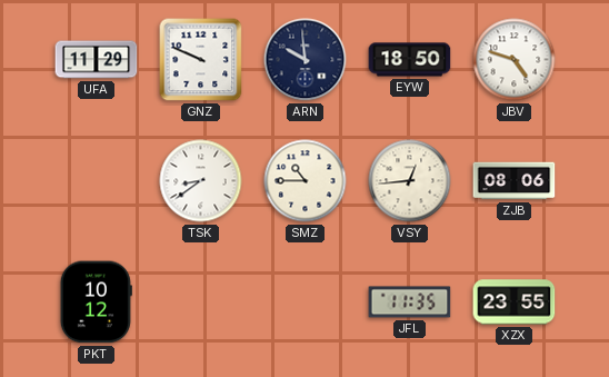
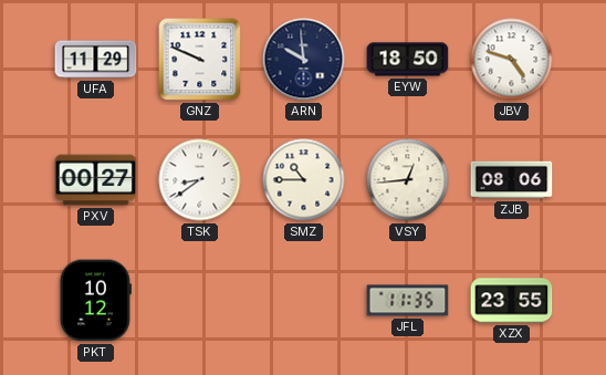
PXV: none -> 00:27
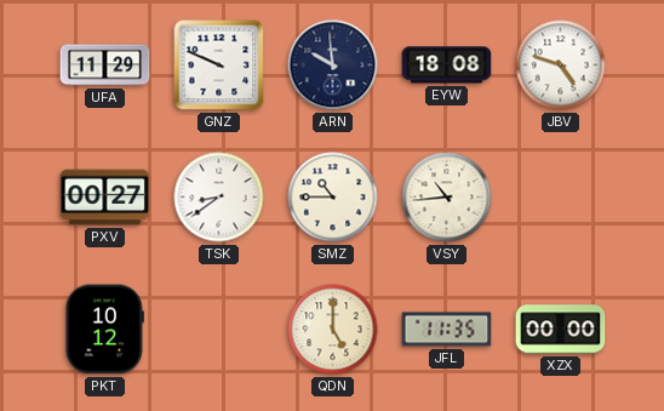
EYW: 18:50 -> 18:08
VSY: 12:44 -> 10:44
ZJB: 08:06 -> none
QDN: none -> 5:00
XZX: 23:55 -> 00:00
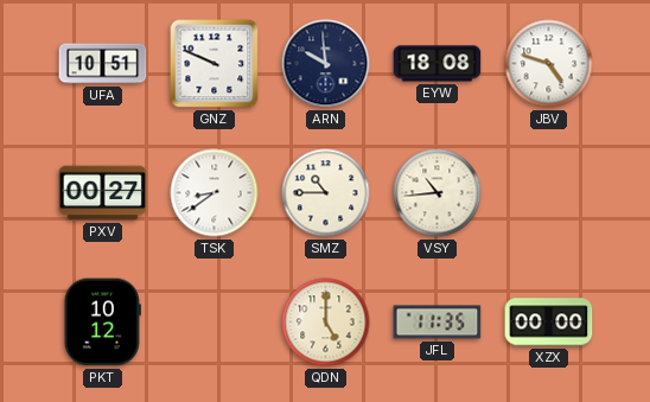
UFA: 11:29 -> 10:51
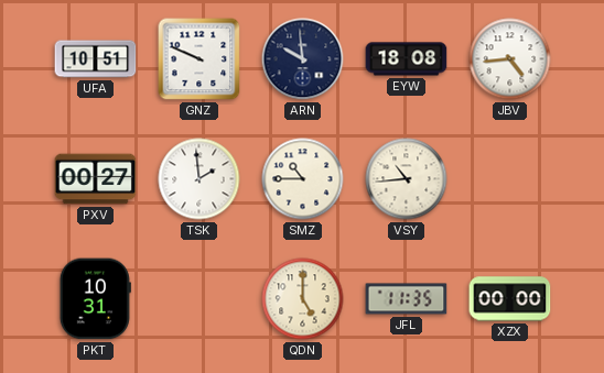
JBV: 4:48 -> 4:44
TSK: 8:39 -> 1:59
PKT: 10:12 -> 10:31
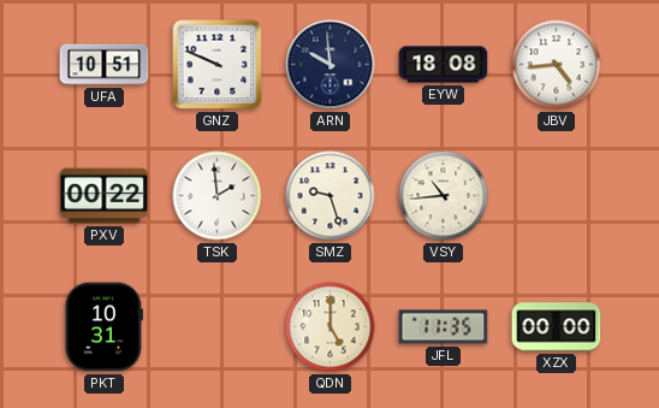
PXV: 00:27 -> 00:22
SMZ: 10:45 -> 9:27
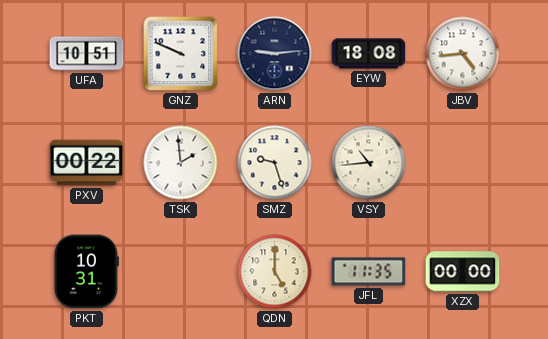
ARN: 9:59 -> 9:14
